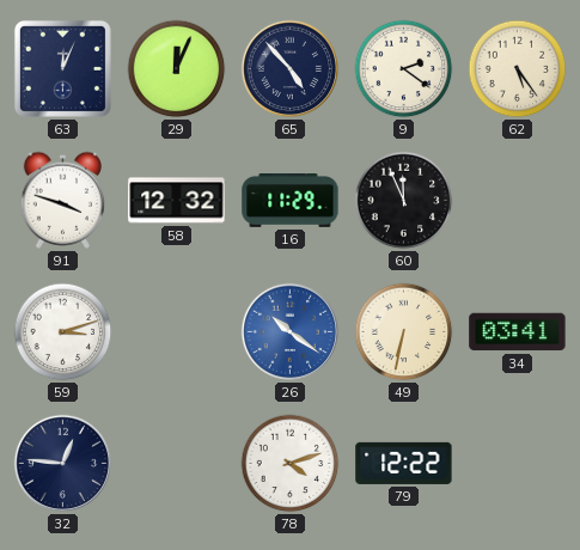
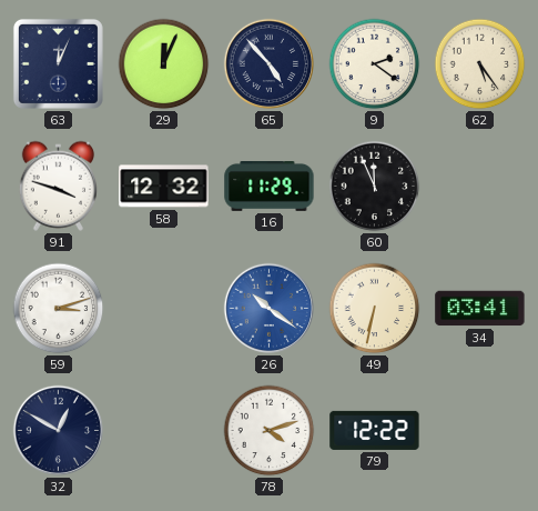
32: 12:46 -> 12:50
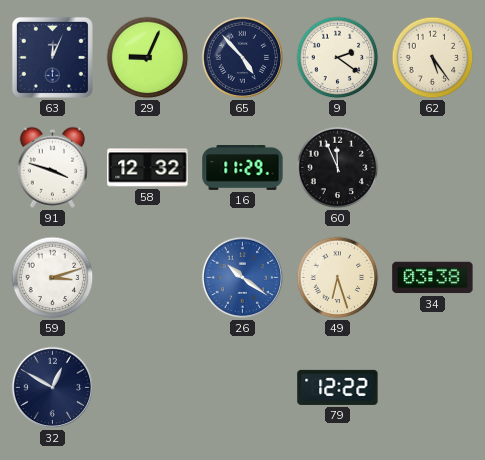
29: 12:04 -> 9:04
49: 6:32 -> 6:27
34: 03:41 -> 03:38
78: 4:12 -> none
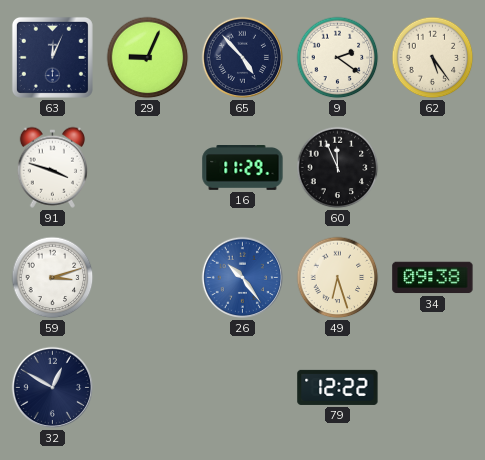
58: 12:32 -> none
26: 10:21 -> 10:24
34: 03:38 -> 09:38
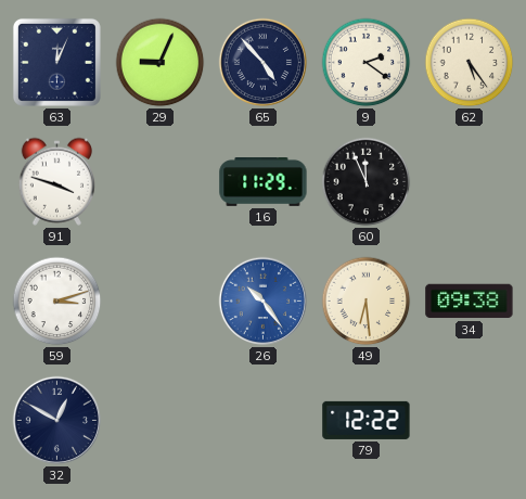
49: 6:27 -> 6:29
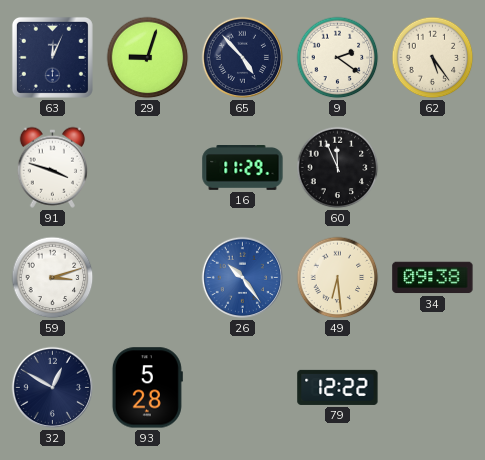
29: 9:04 -> 9:03
93: none -> 5:28
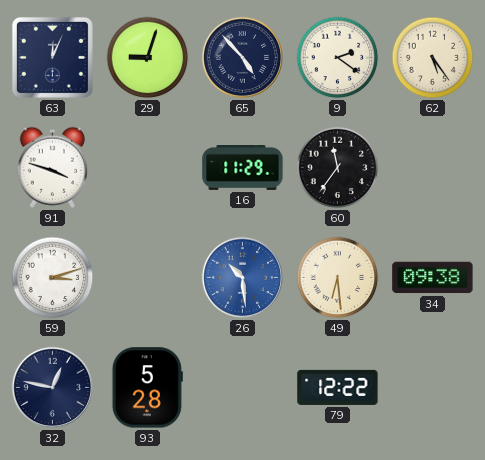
60: 11:56 -> 11:36
26: 10:24 -> 10:29
32: 12:50 -> 12:47
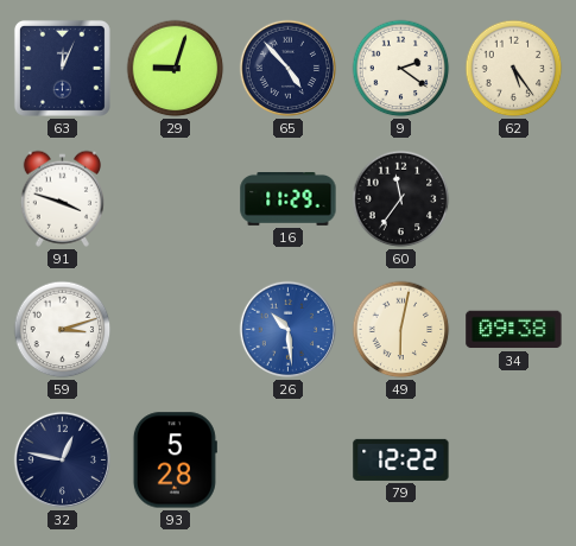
49: 6:29 -> 6:02
